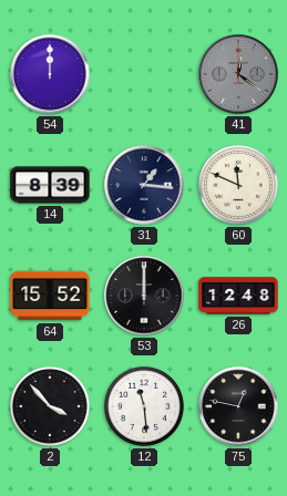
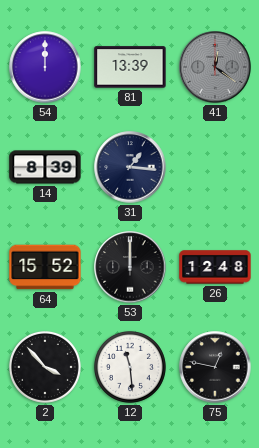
81: none -> 13:39
60: 11:49 -> none
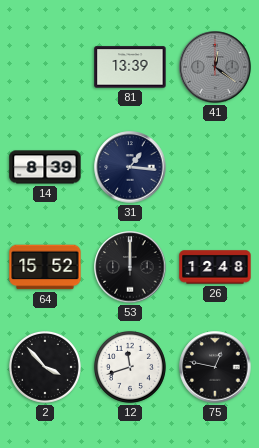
54: 12:00 -> none
12: 11:29 -> 11:42
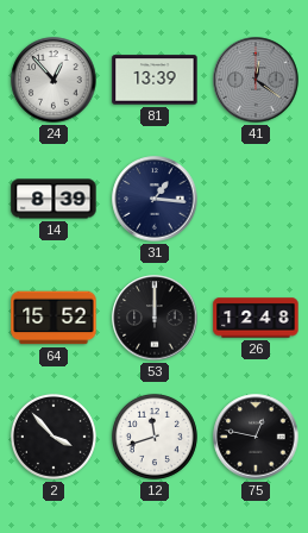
24: none -> 12:53
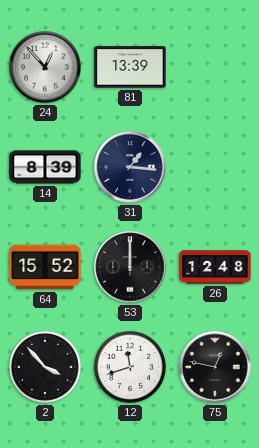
41: 12:21 -> none
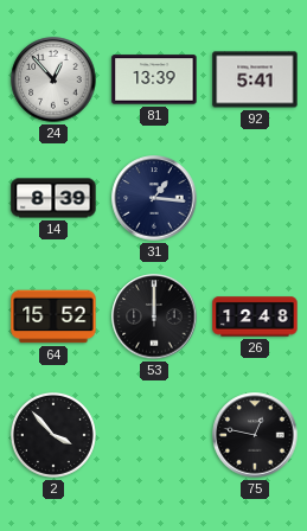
92: none -> 5:41
12: 11:42 -> none
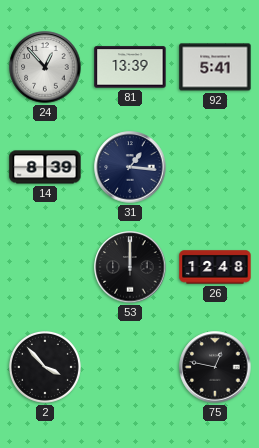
64: 15:52 -> none
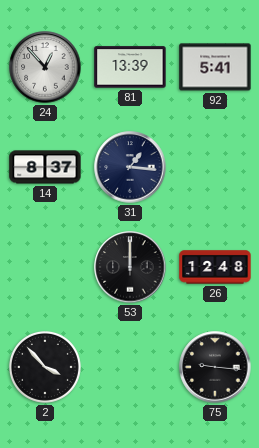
14: 8:39 -> 8:37
75: 12:47 -> 9:16
